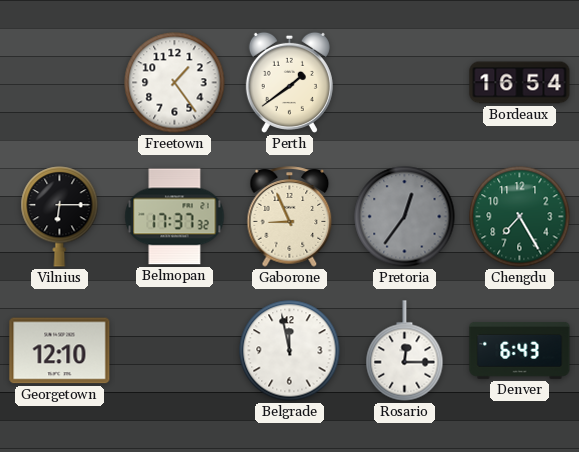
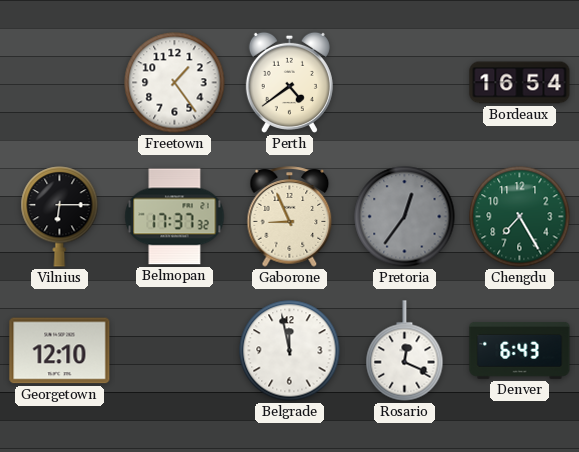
Perth: 1:39 -> 4:39
Rosario: 12:15 -> 12:19
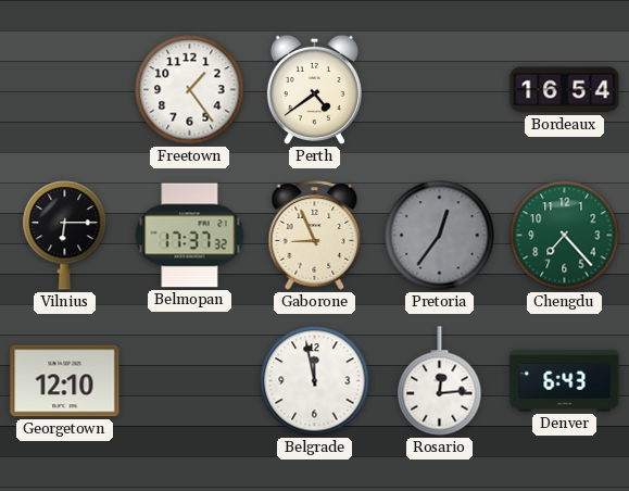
Chengdu: 7:25 -> 7:23
Rosario: 12:19 -> 12:14
